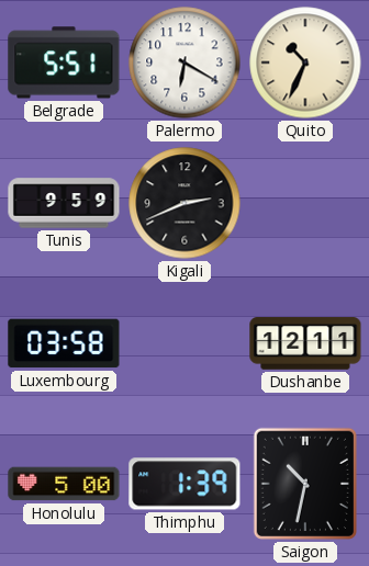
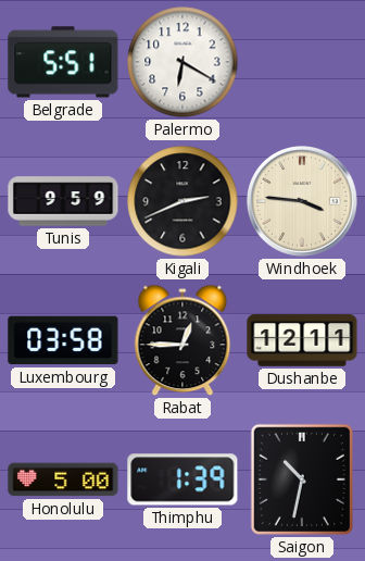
Quito: 10:34 -> none
Windhoek: none -> 3:46
Rabat: none -> 12:45
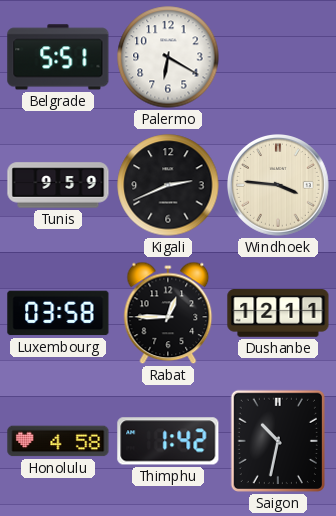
Honolulu: 5:00 -> 4:58
Thimphu: 1:39 -> 1:42
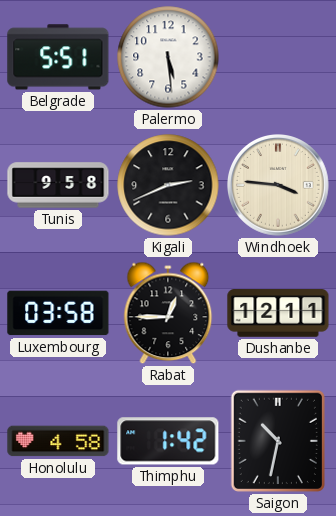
Palermo: 6:20 -> 5:29
Tunis: 9:59 -> 9:58
